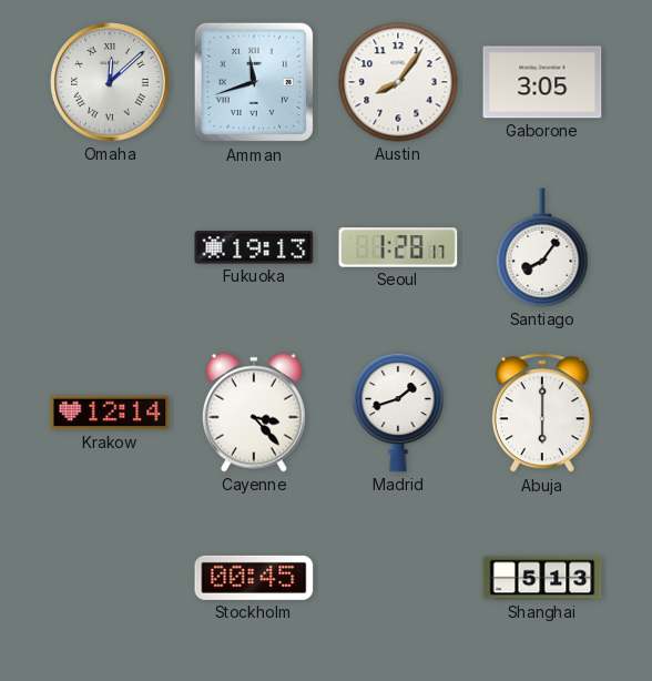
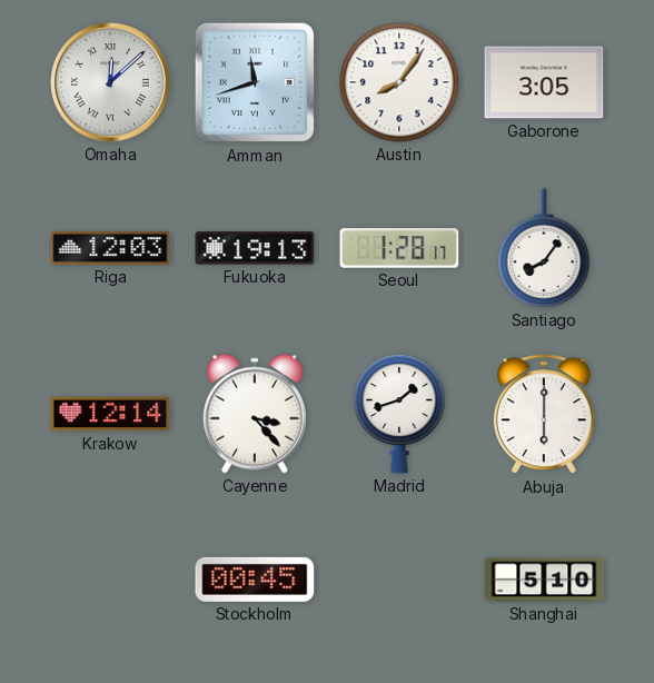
Riga: none -> 12:03
Shanghai: 5:13 -> 5:10
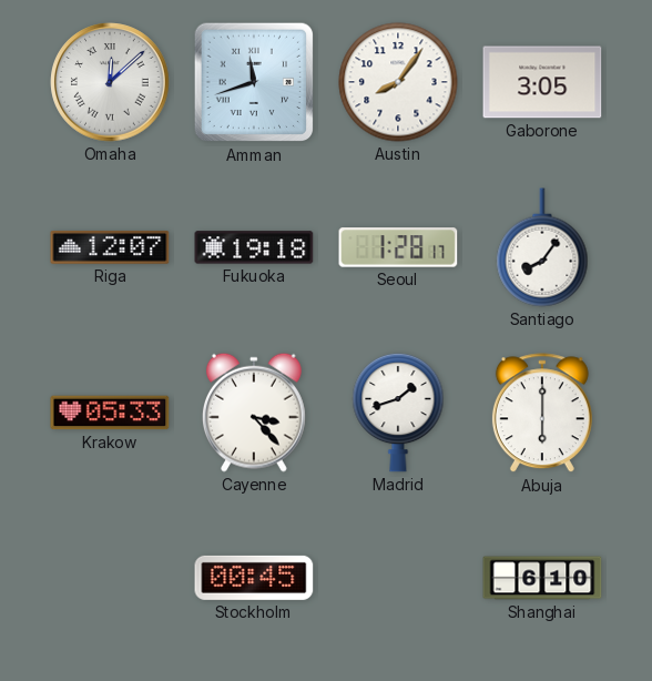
Riga: 12:03 -> 12:07
Fukuoka: 19:13 -> 19:18
Krakow: 12:14 -> 05:33
Shanghai: 5:10 -> 6:10
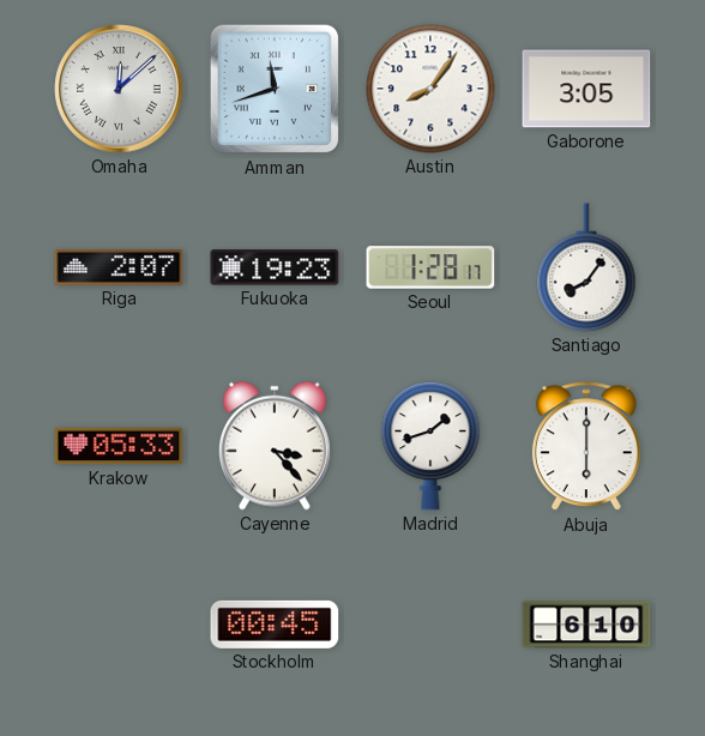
Riga: 12:07 -> 2:07
Fukuoka: 19:18 -> 19:23
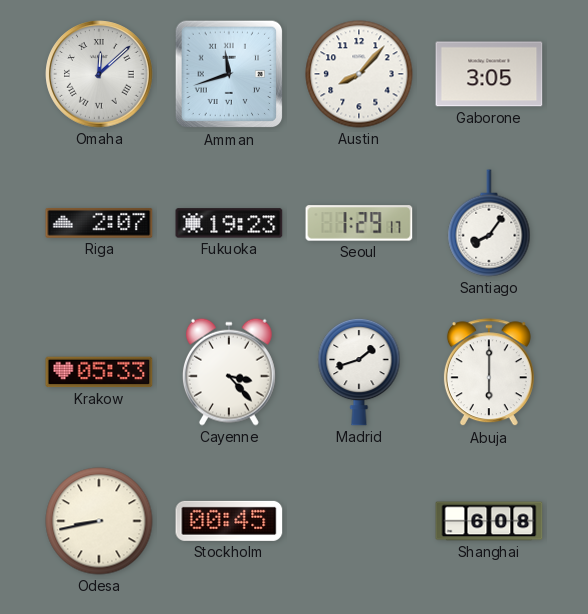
Austin: 8:06 -> 8:07
Seoul: 1:28 -> 1:29
Odesa: none -> 8:43
Shanghai: 6:10 -> 6:08
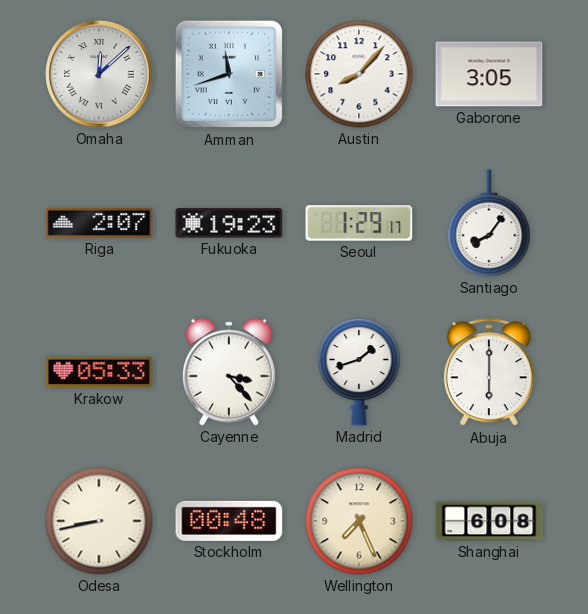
Stockholm: 00:45 -> 00:48
Wellington: none -> 7:26
